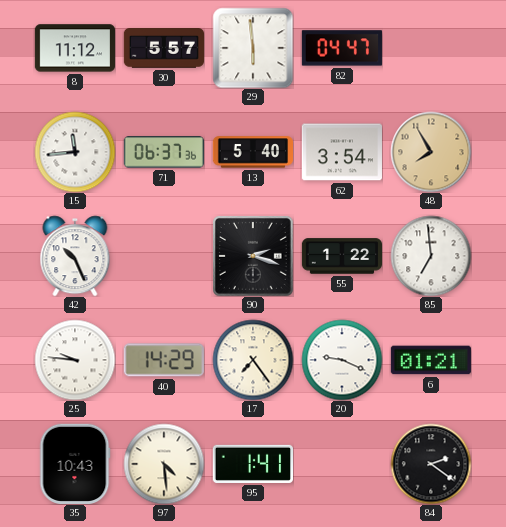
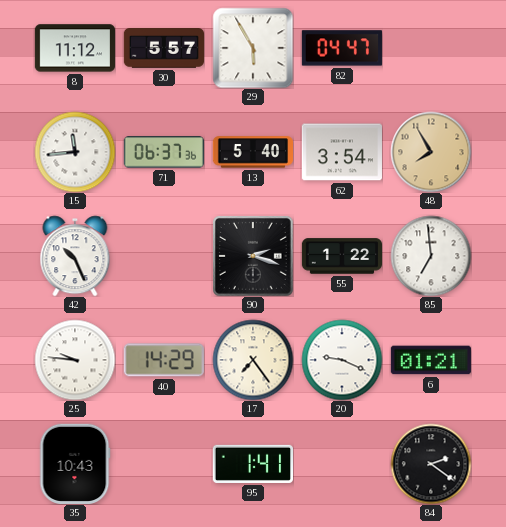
29: 5:59 -> 5:55
97: 4:29 -> none
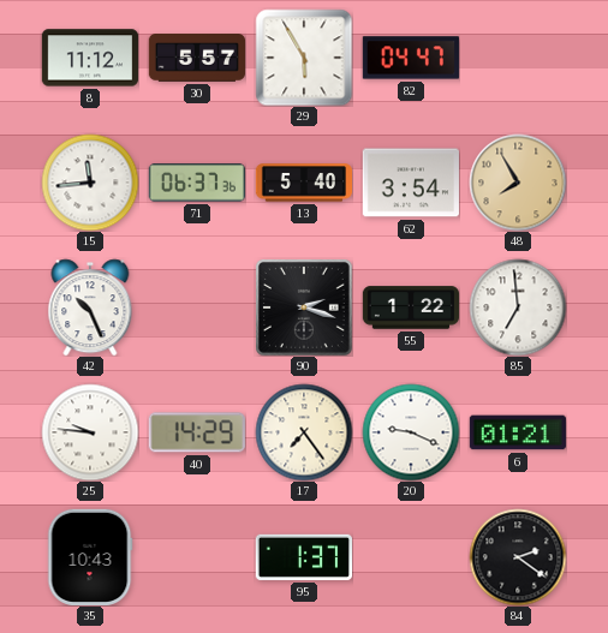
95: 1:41 -> 1:37
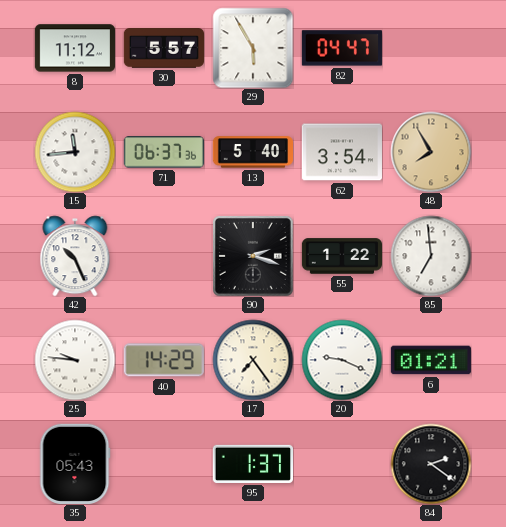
35: 10:43 -> 05:43
